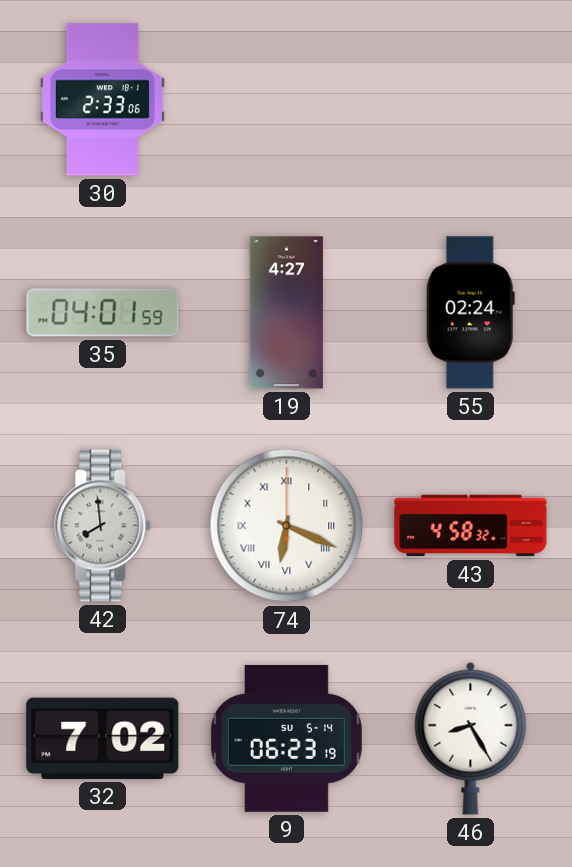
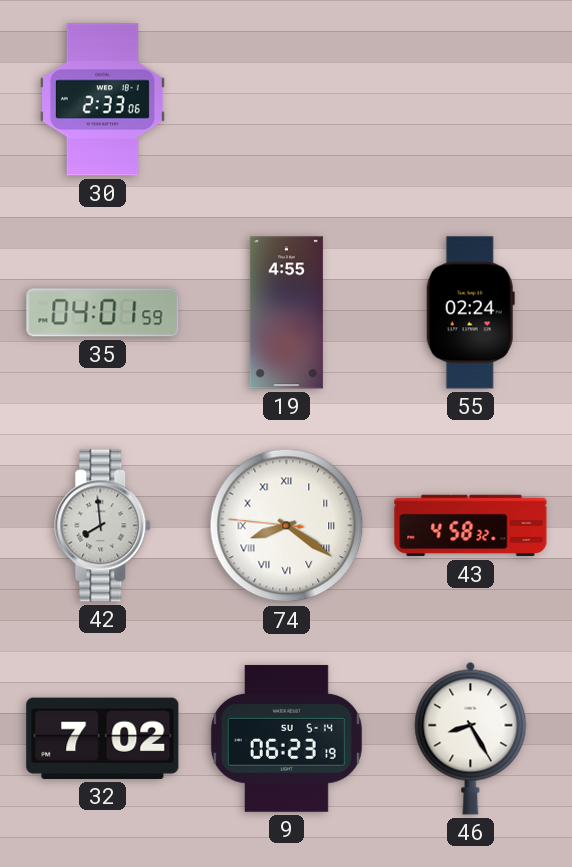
19: 4:27 -> 4:55
74: 6:19 -> 8:20
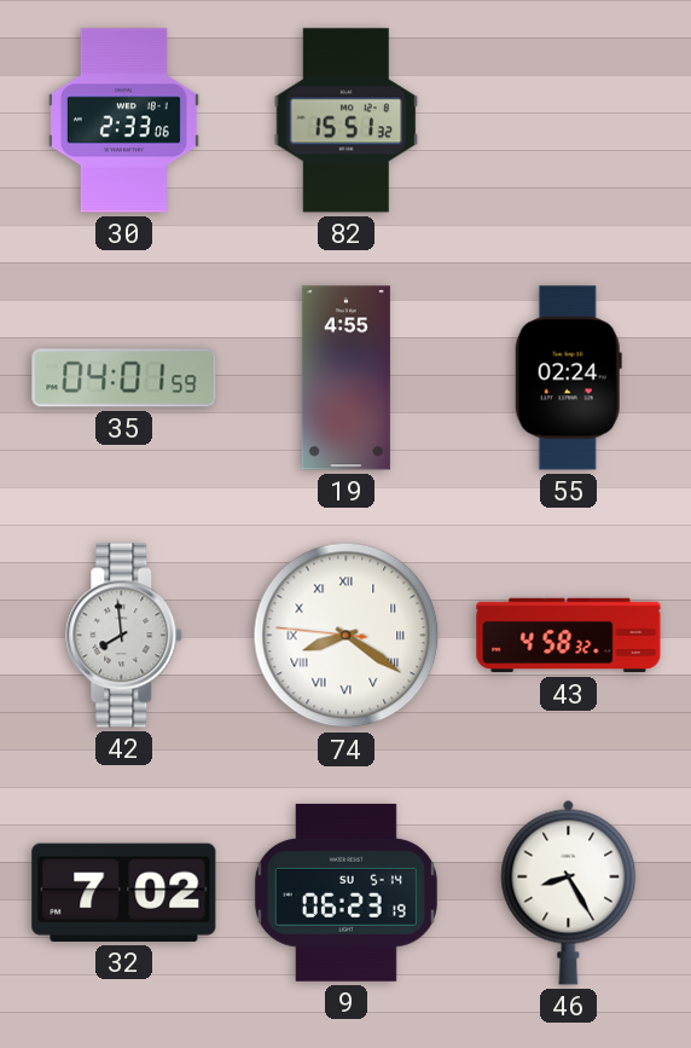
82: none -> 15:51
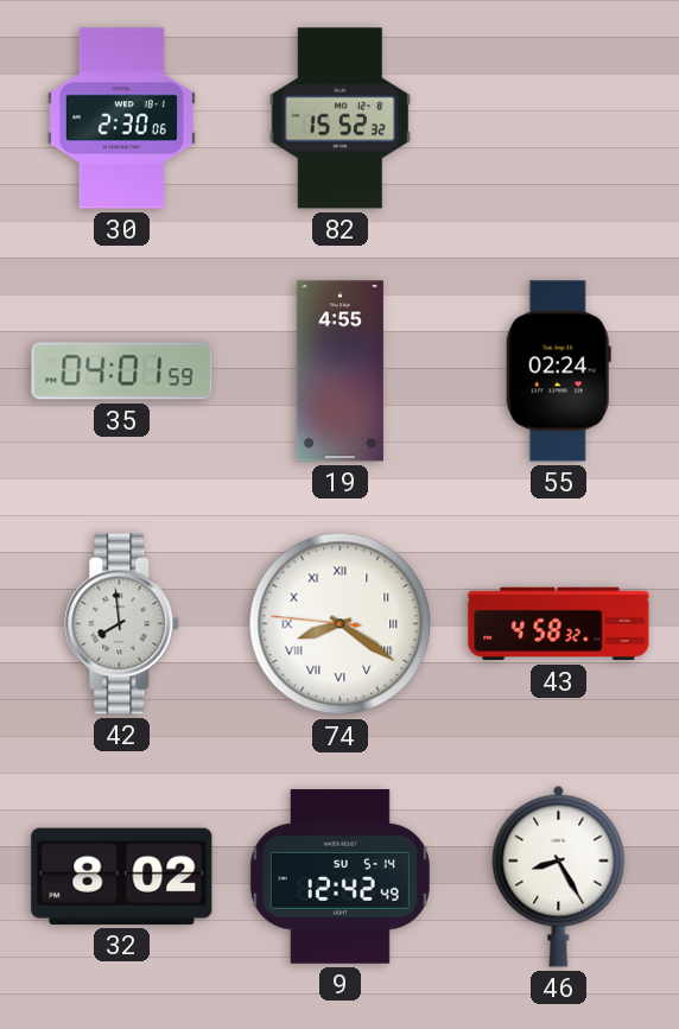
30: 2:33 -> 2:30
82: 15:51 -> 15:52
32: 7:02 -> 8:02
9: 06:23 -> 12:42
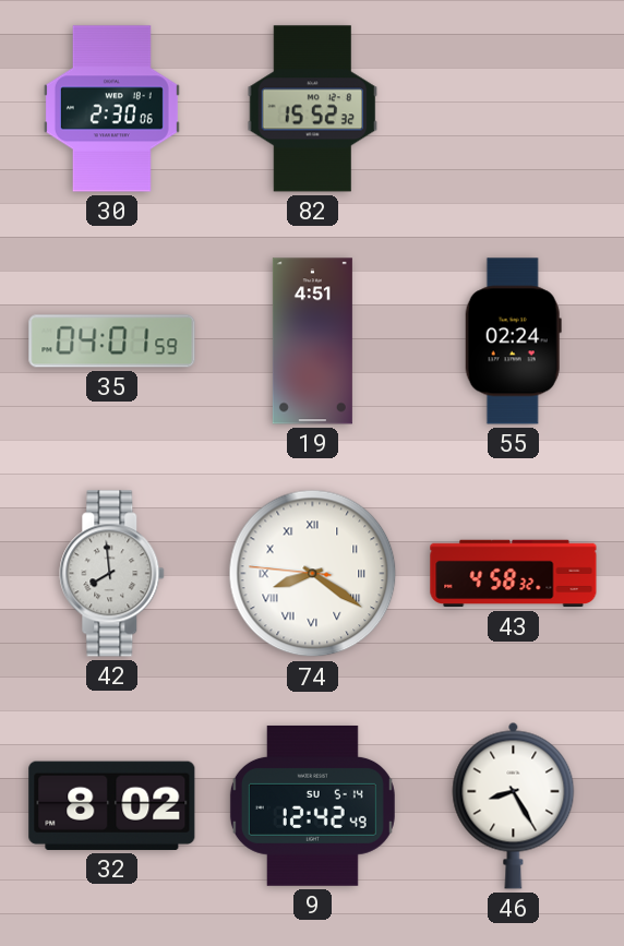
19: 4:55 -> 4:51
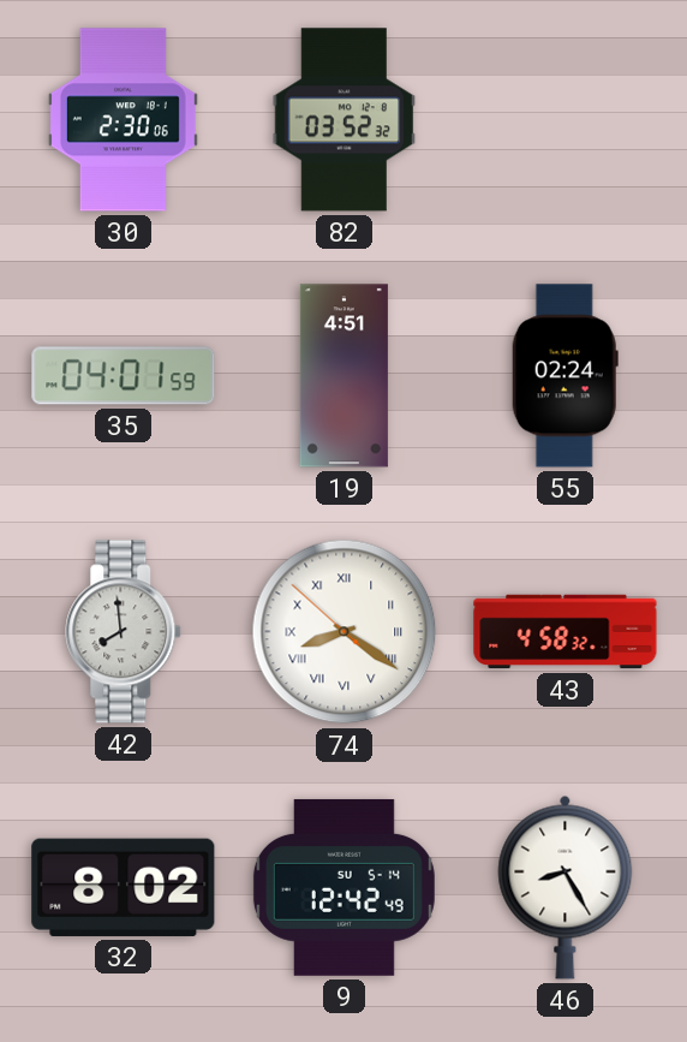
82: 15:52 -> 03:52
74: 8:20:46 -> 8:20:52
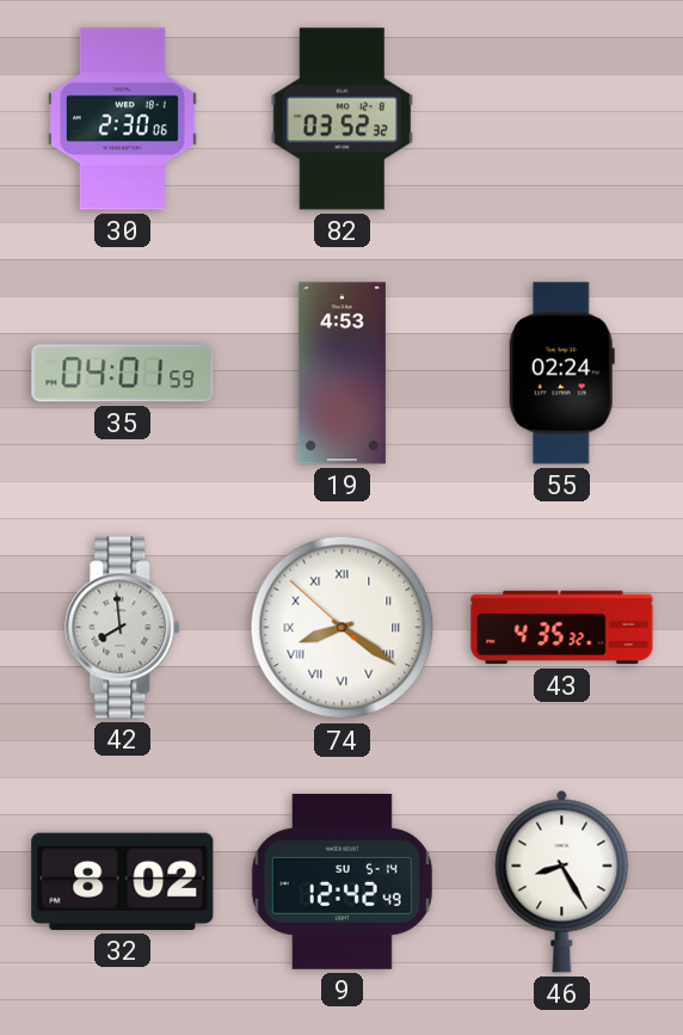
19: 4:51 -> 4:53
43: 4:58 -> 4:35
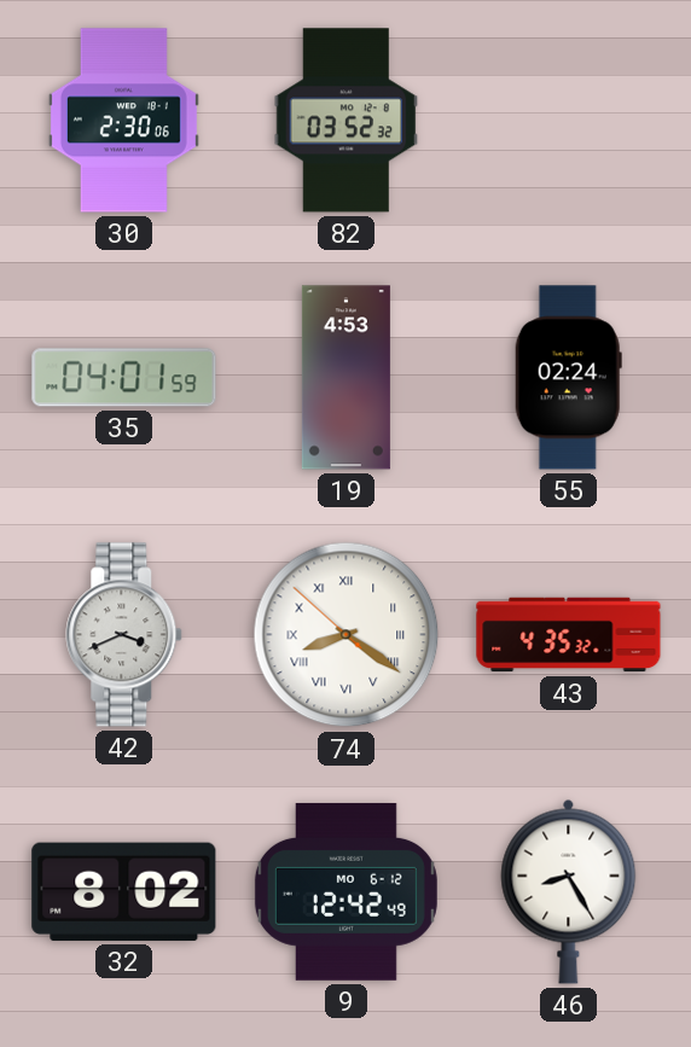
42: 7:59 -> 3:41
9 date: SU 5-14 -> MO 6-12
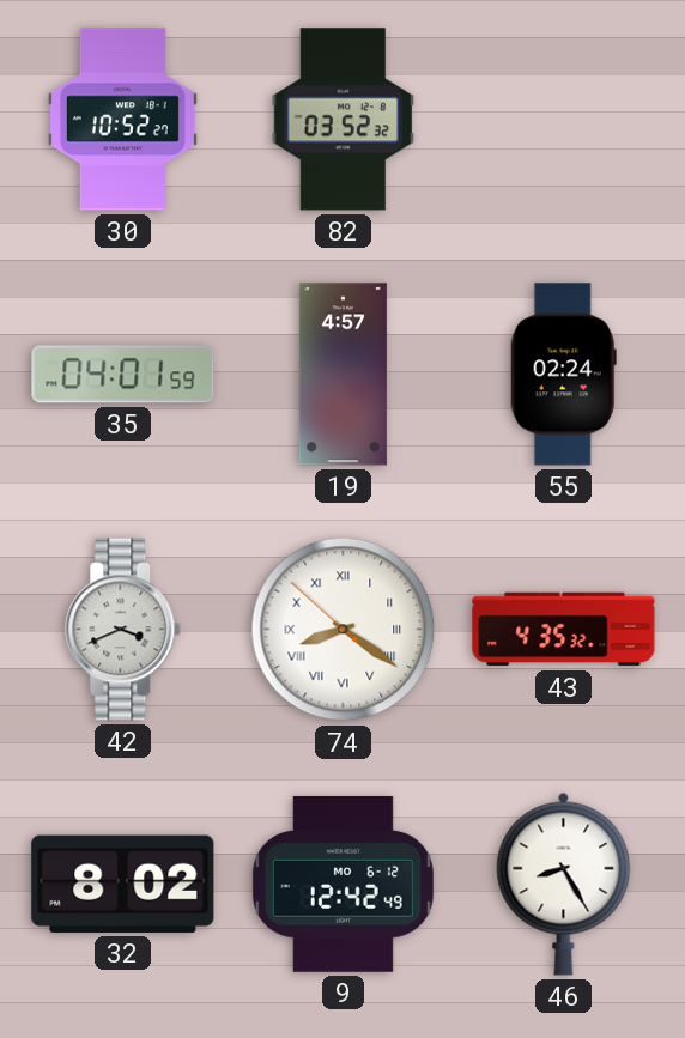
30: 2:30 -> 10:52
19: 4:53 -> 4:57
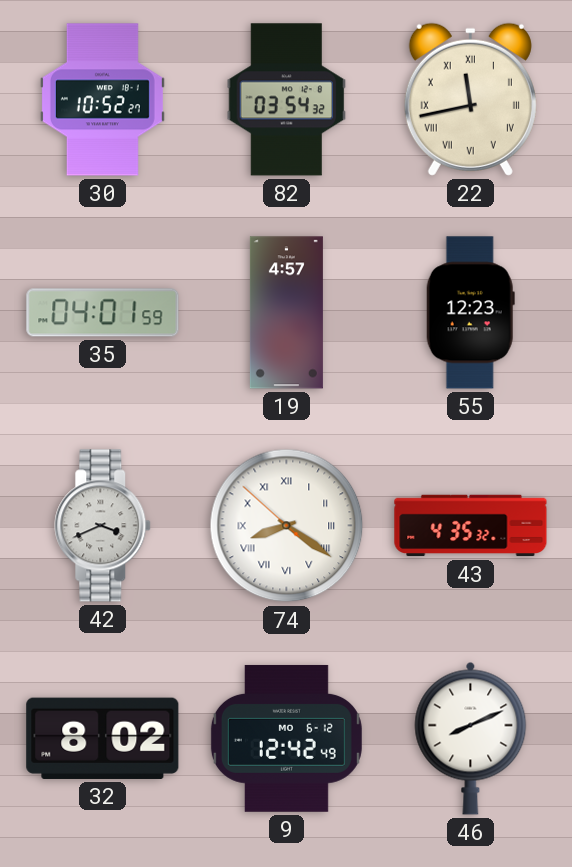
82: 03:52 -> 03:54
22: none -> 11:43
55: 02:24 -> 12:23
46: 8:25 -> 8:11
